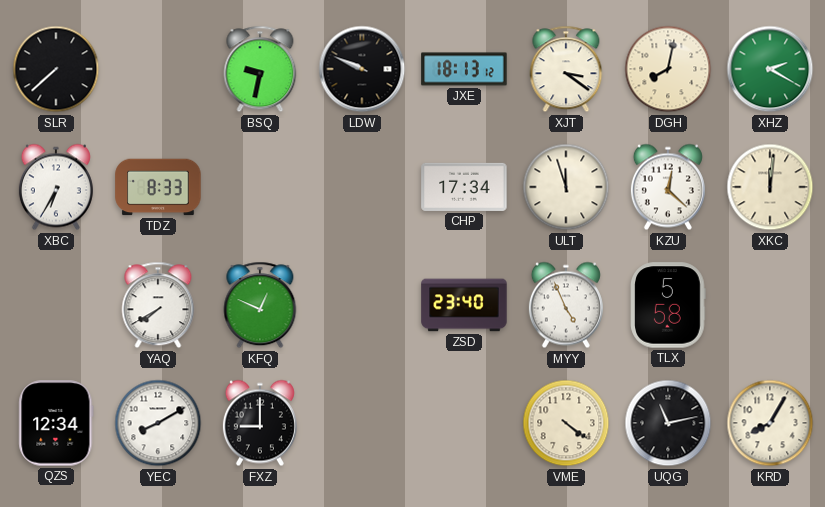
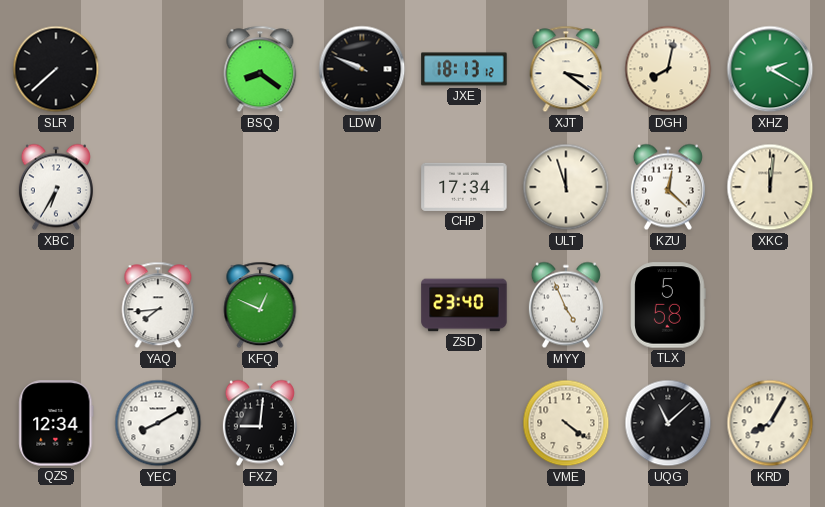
BSQ: 9:32 -> 8:21
TDZ: 8:33 -> none
YAQ: 7:40 -> 7:44
FXZ: 9:00 -> 9:01
UQG: 11:13 -> 11:08
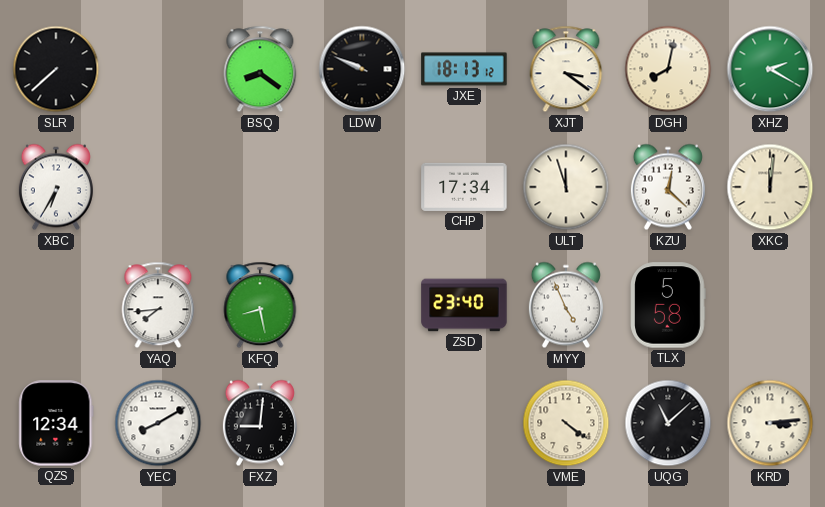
KFQ: 12:49 -> 8:28
KRD: 8:05 -> 3:14
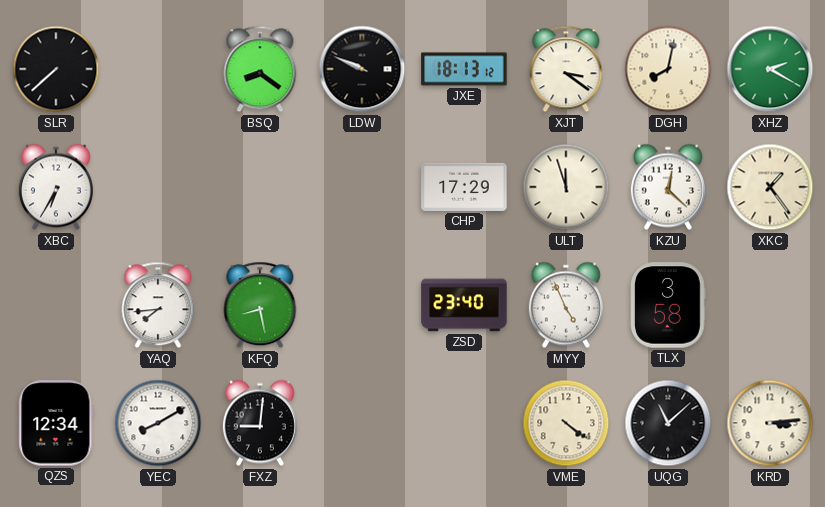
CHP: 17:34 -> 17:29
XKC: 12:01 -> 1:24
TLX: 5:58 -> 3:58
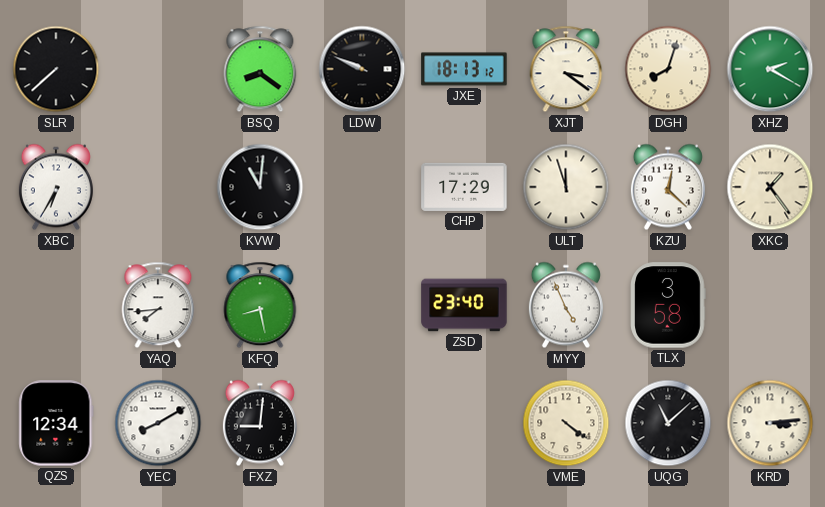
DGH: 8:02 -> 8:03
KVW: none -> 11:01
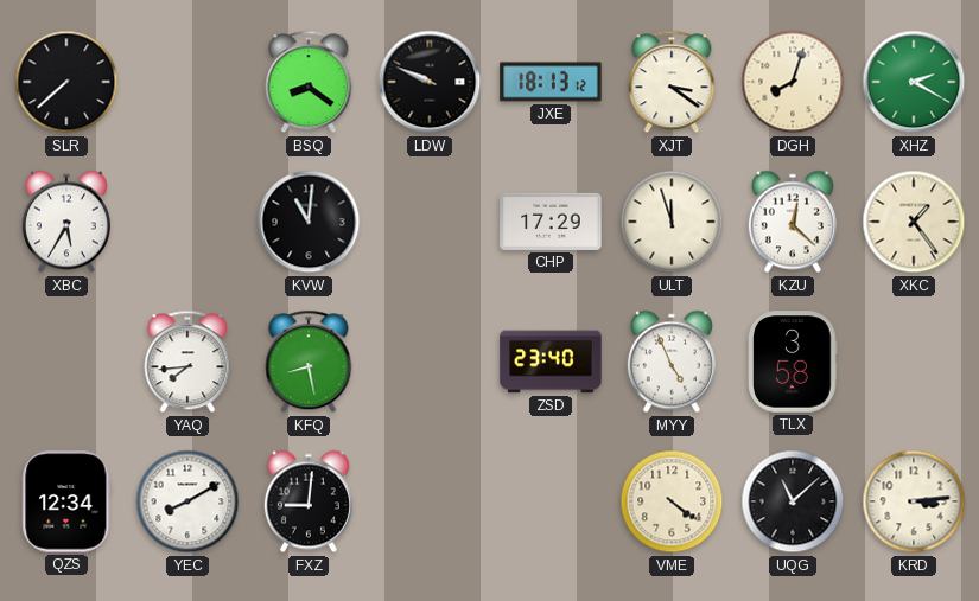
XBC: 6:35 -> 5:35
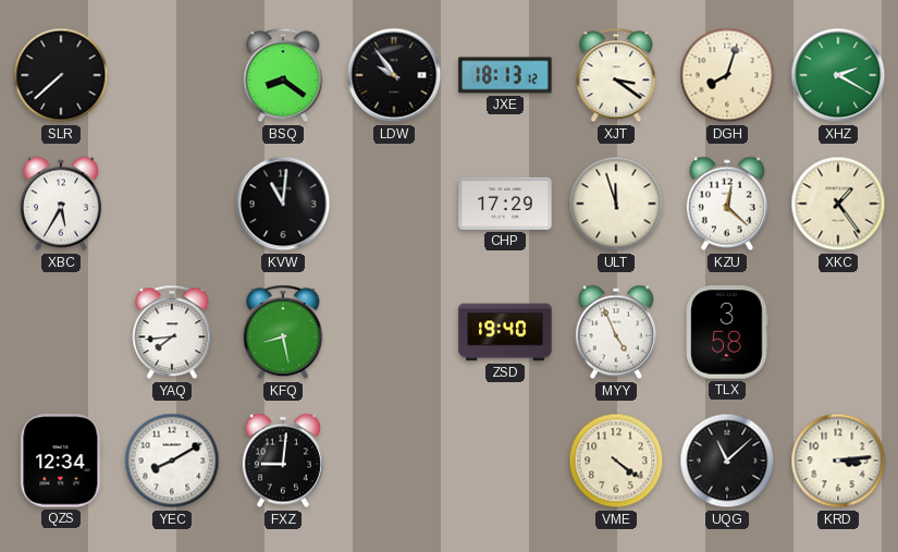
LDW: 9:49 -> 9:54
ZSD: 23:40 -> 19:40
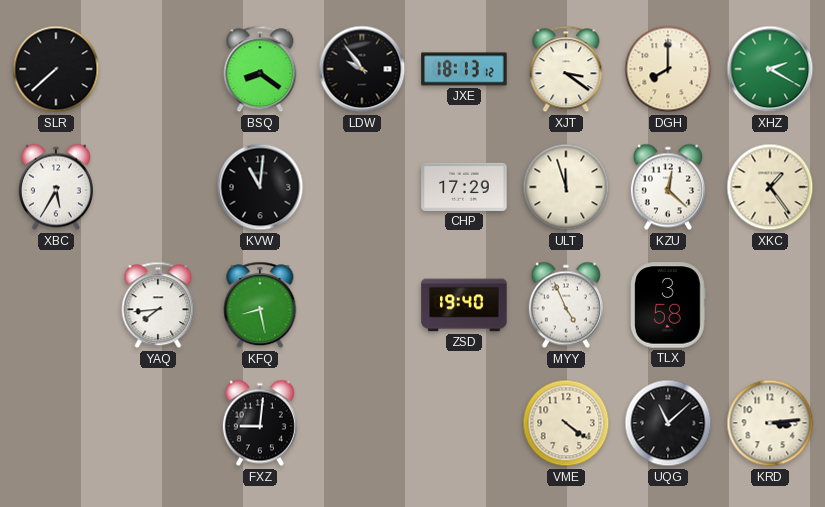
DGH: 8:03 -> 8:00
QZS: 12:34 -> none
YEC: 8:10 -> none
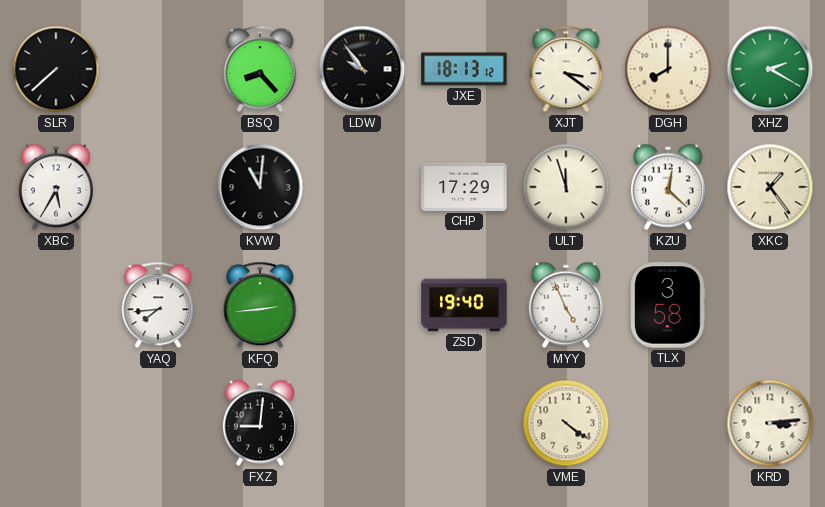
BSQ: 8:21 -> 8:23
KFQ: 8:28 -> 2:44
UQG: 11:08 -> none
